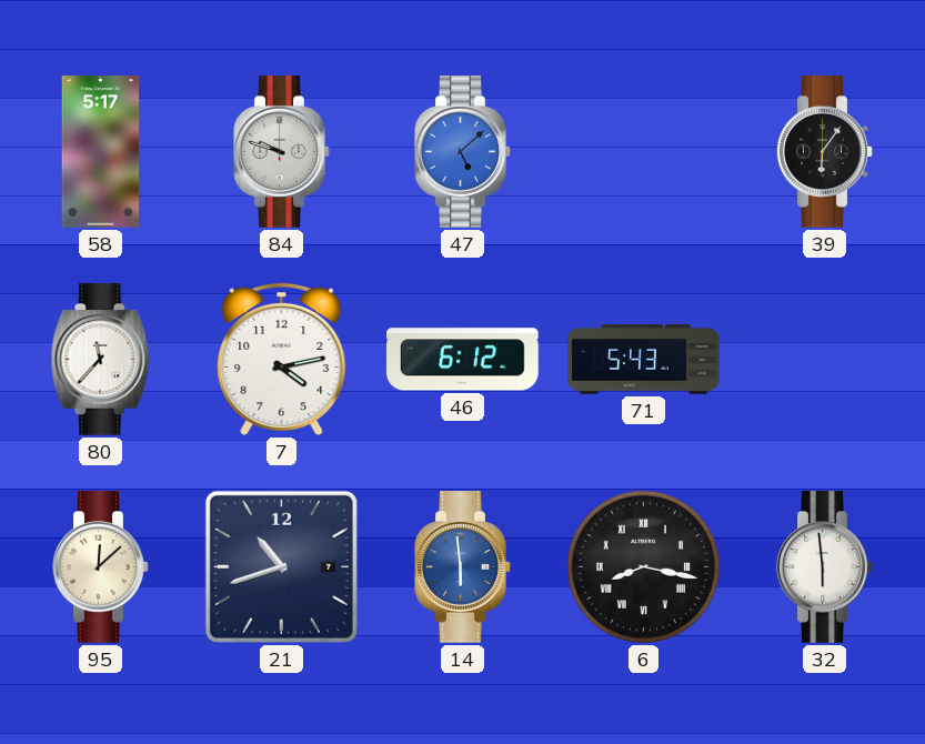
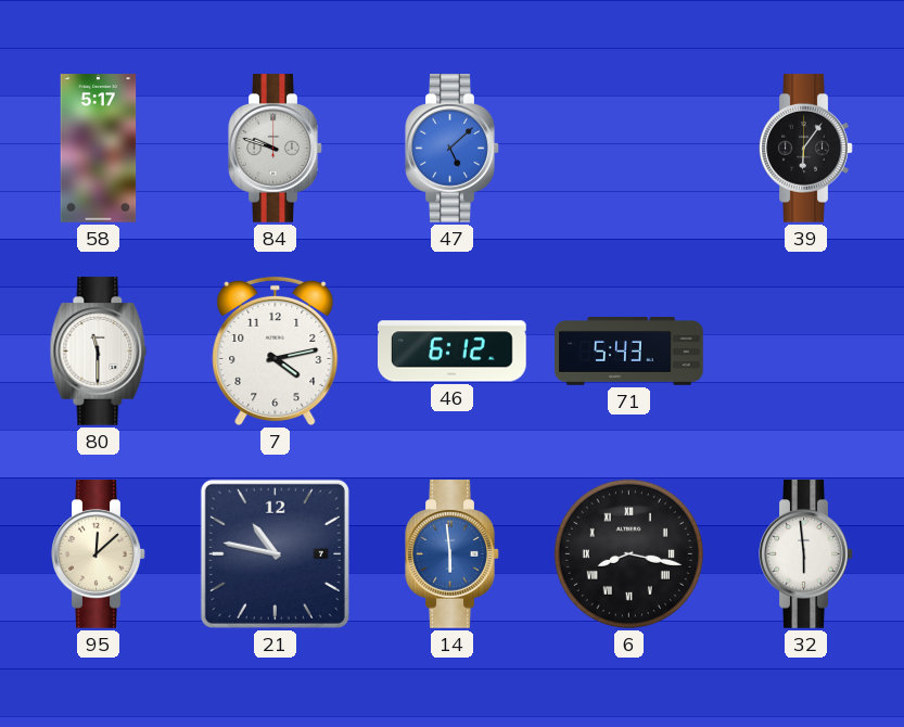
80: 11:37 -> 11:30
21: 10:42 -> 10:47
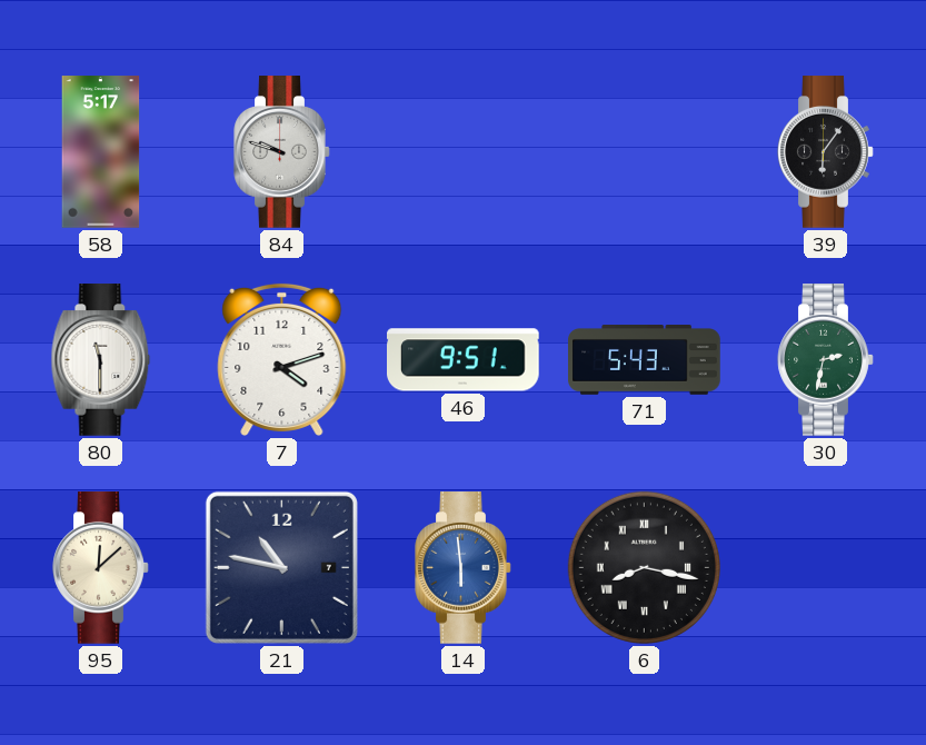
47: 5:08 -> none
7: 4:13 -> 4:12
46: 6:12 -> 9:51
30: none -> 2:32
32: 5:59 -> none
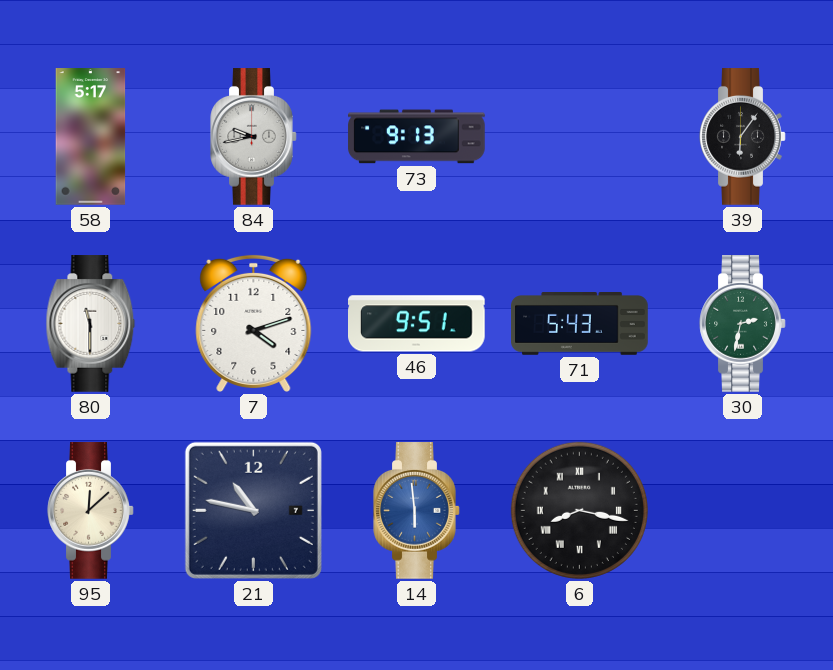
84: 9:48 -> 9:43
73: none -> 9:13
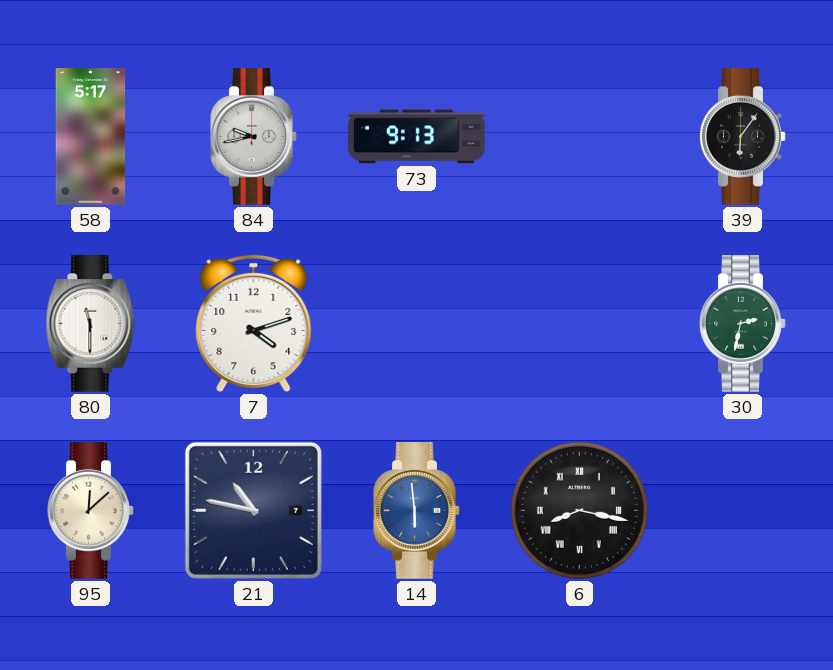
46: 9:51 -> none
71: 5:43 -> none
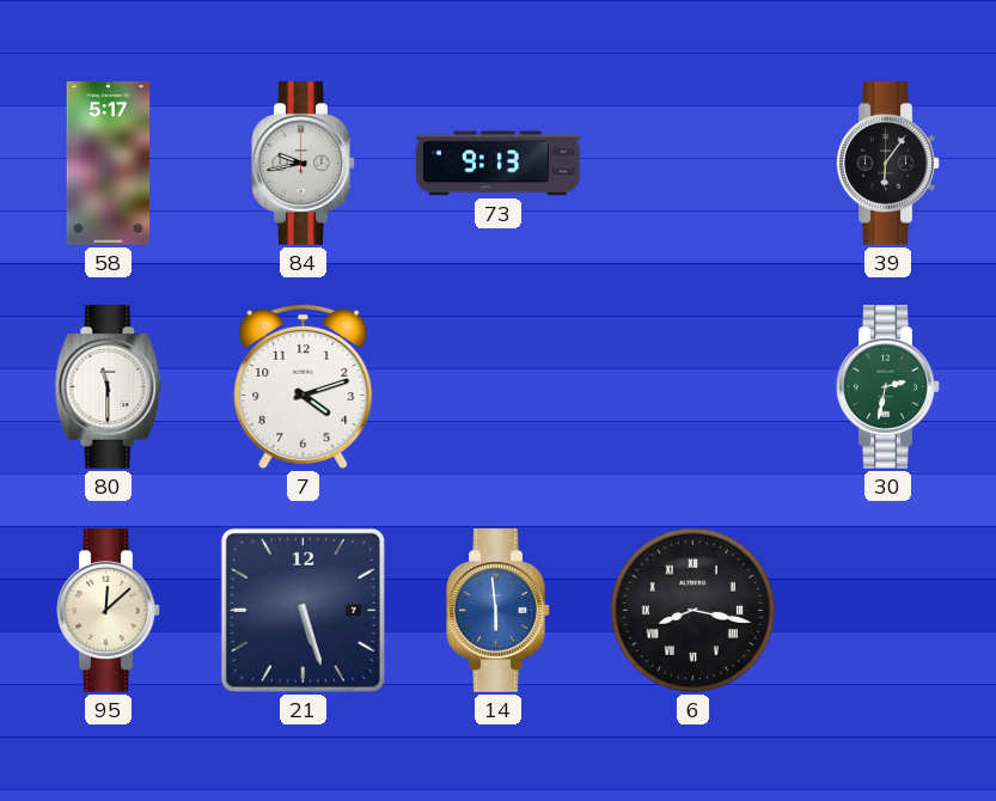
21: 10:47 -> 5:27
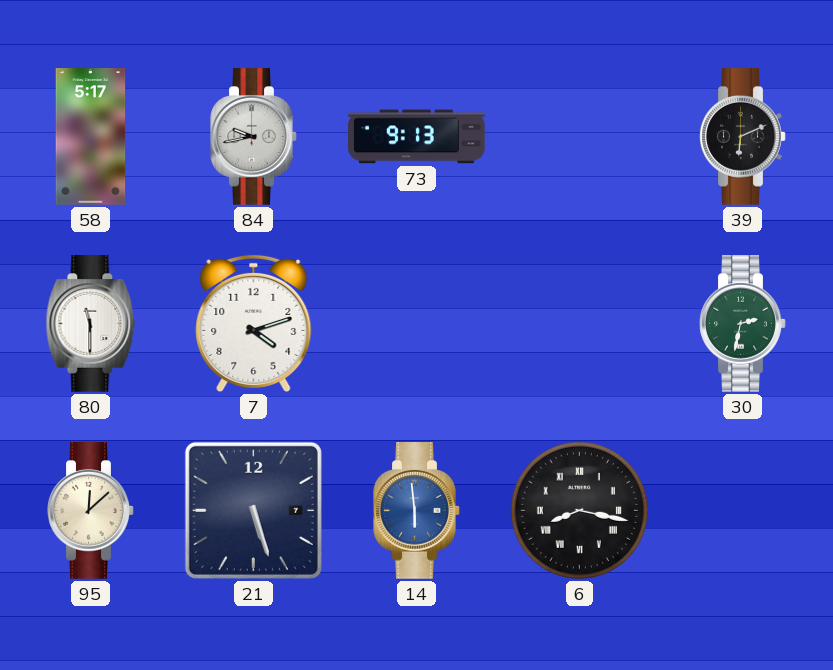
39: 6:06 -> 6:11
